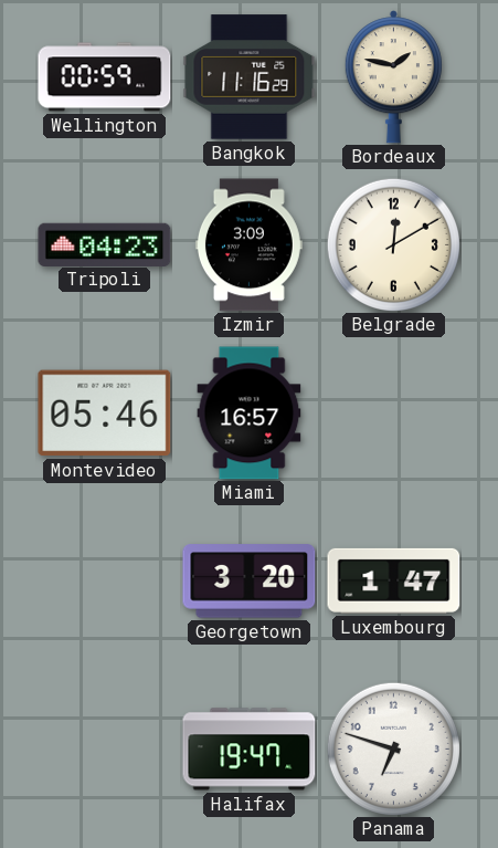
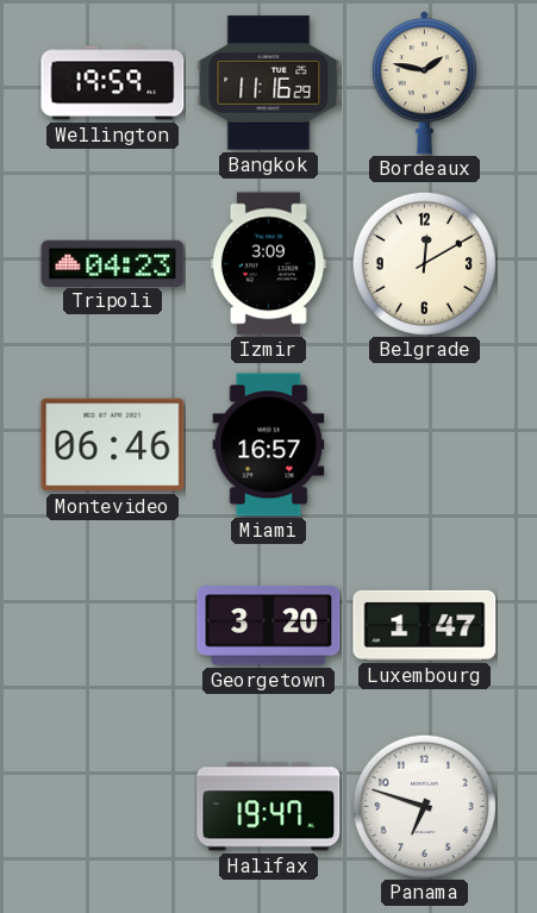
Wellington: 00:59 -> 19:59
Montevideo: 05:46 -> 06:46
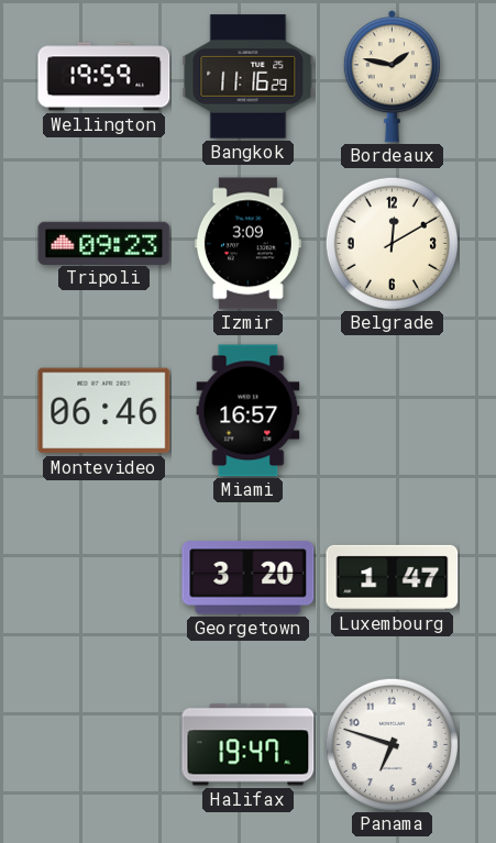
Tripoli: 04:23 -> 09:23
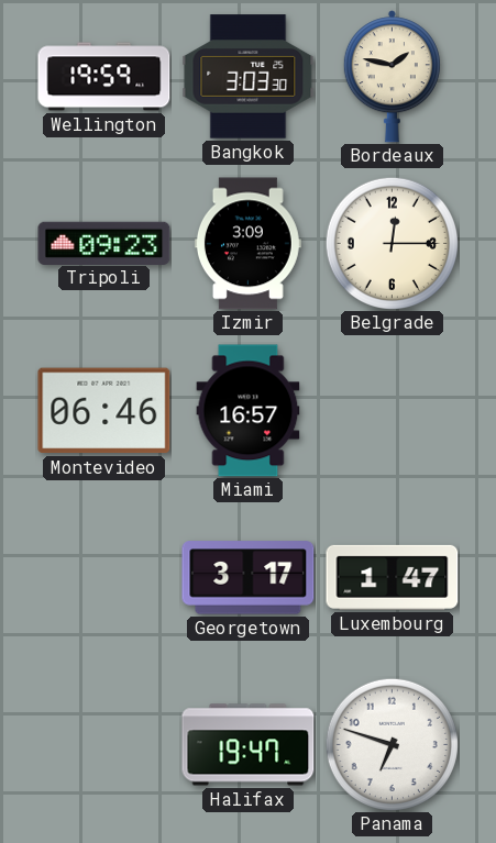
Bangkok: 11:16 -> 3:03
Belgrade: 12:10 -> 12:15
Georgetown: 3:20 -> 3:17
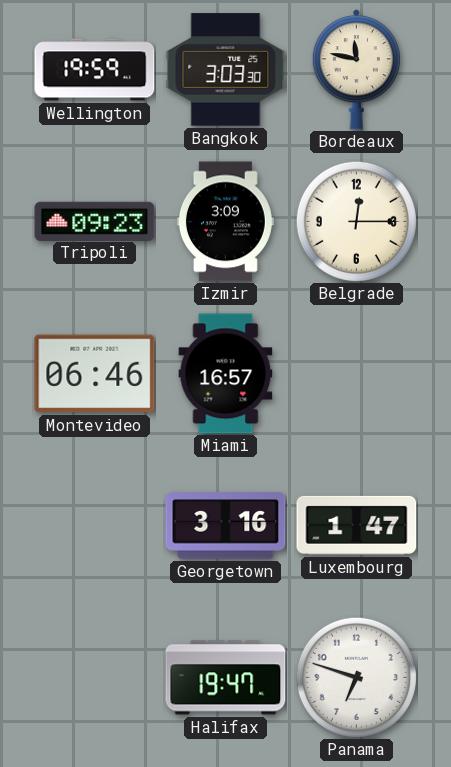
Bordeaux: 1:47 -> 11:47
Georgetown: 3:17 -> 3:16
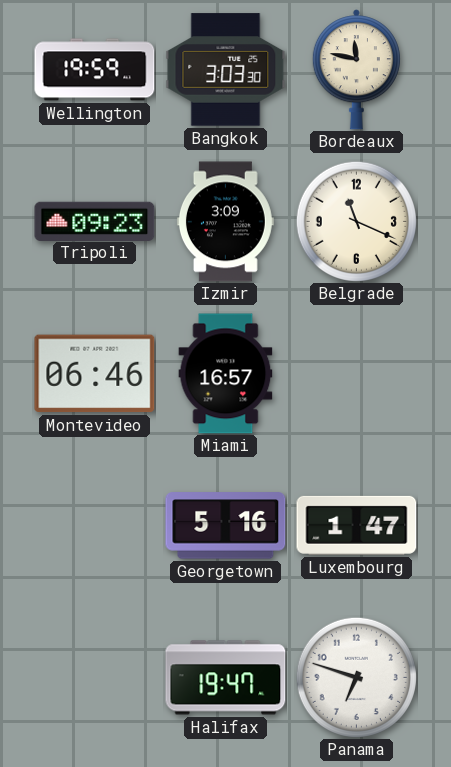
Belgrade: 12:15 -> 11:19
Georgetown: 3:16 -> 5:16
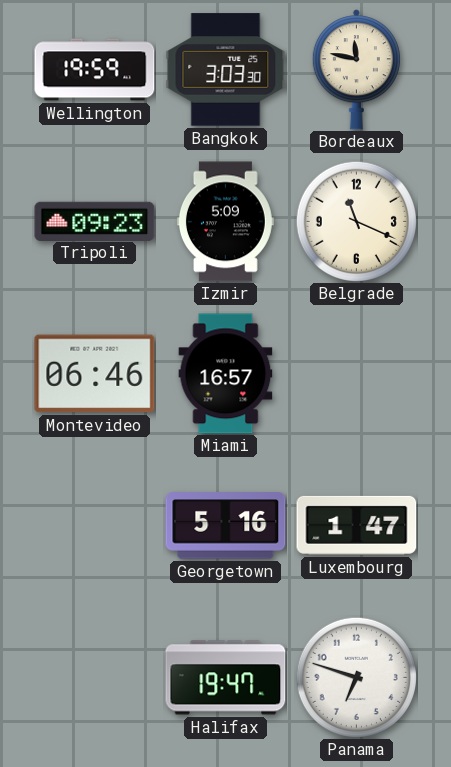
Izmir: 3:09 -> 5:09
